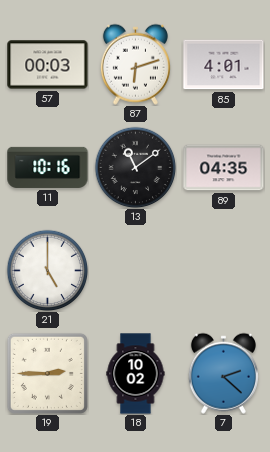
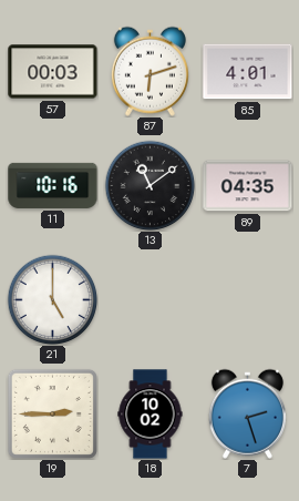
7: 2:22 -> 2:27
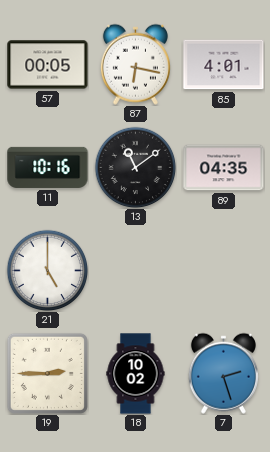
57: 00:03 -> 00:05
87: 6:12 -> 6:17
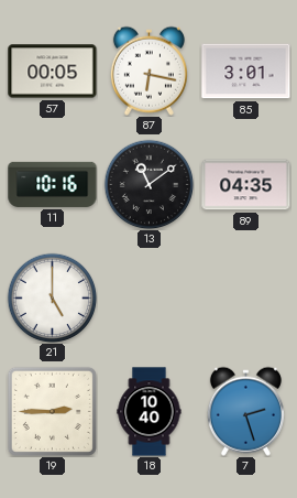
85: 4:01 -> 3:01
18: 10:02 -> 10:40
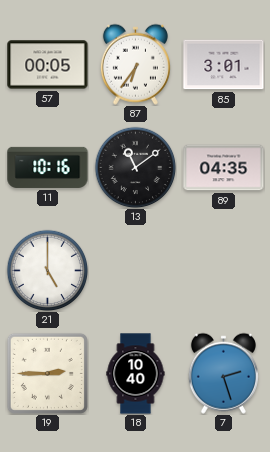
87: 6:17 -> 6:36
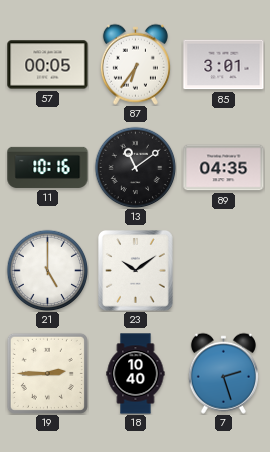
23: none -> 10:09
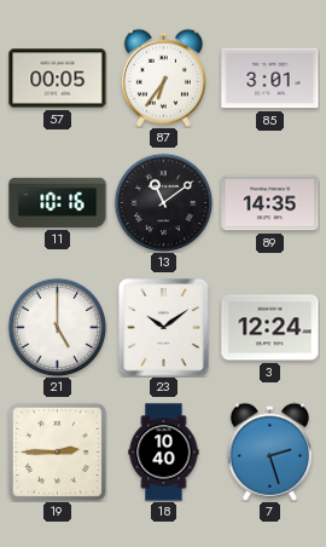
89: 04:35 -> 14:35
3: none -> 12:24
